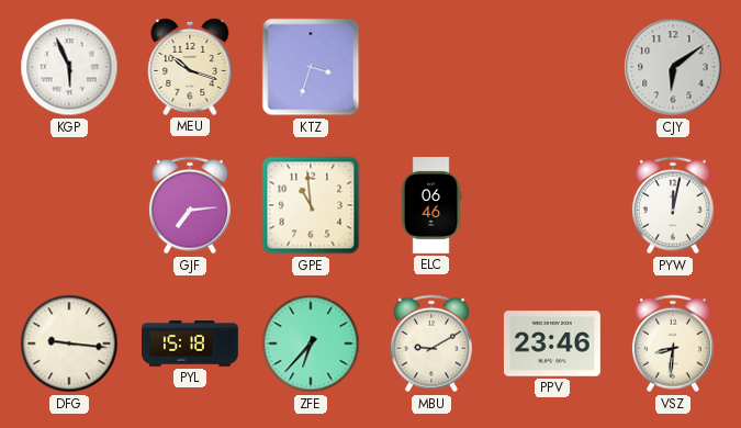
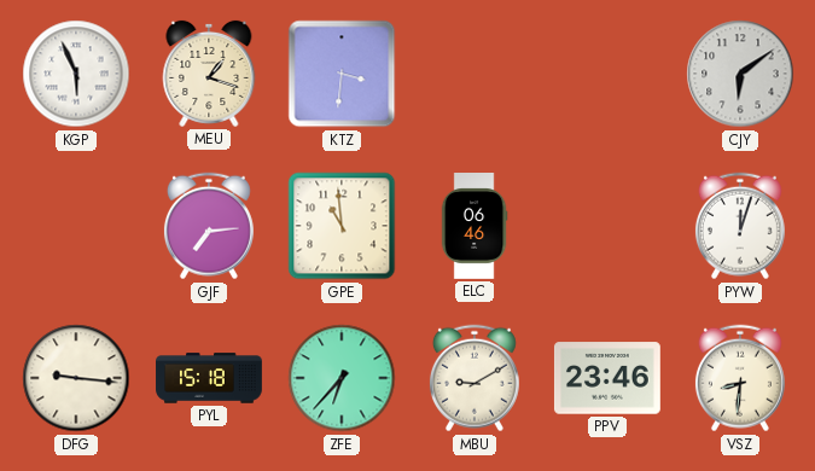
MEU: 10:18 -> 1:18
KTZ: 3:33 -> 3:31
PYW: 12:02 -> 12:03
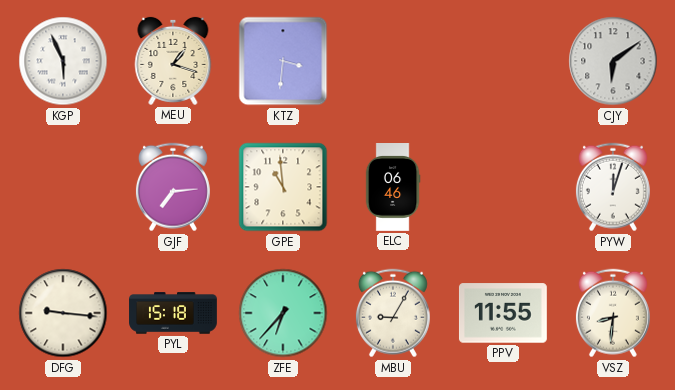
MBU: 9:10 -> 9:05
PPV: 23:46 -> 11:55
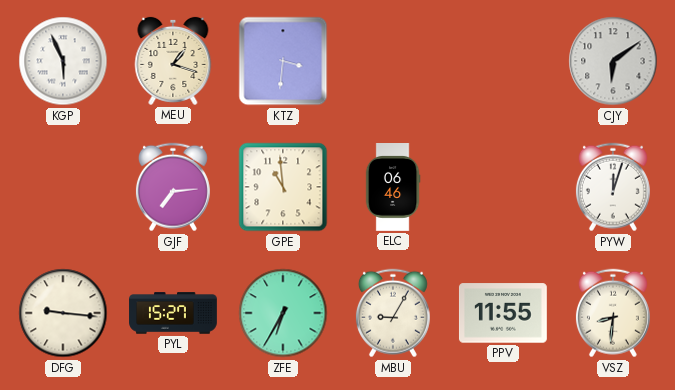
PYL: 15:18 -> 15:27
ZFE: 6:37 -> 6:35
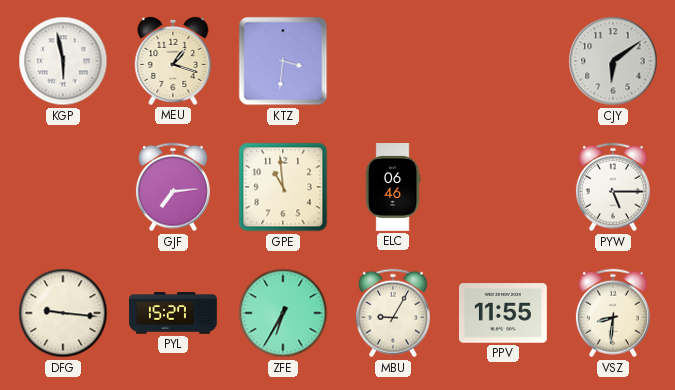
KGP: 5:56 -> 5:58
PYW: 12:03 -> 5:15
